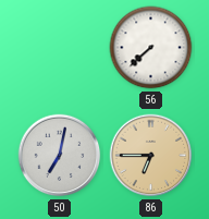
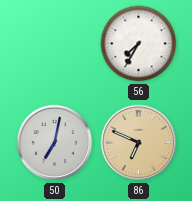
56: 7:38 -> 7:35
86: 6:45 -> 6:49
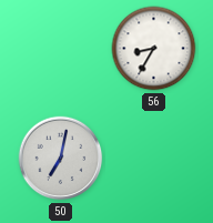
56: 7:35 -> 8:35
86: 6:49 -> none
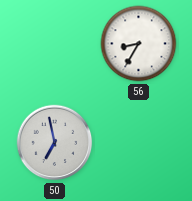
50: 7:02 -> 6:58
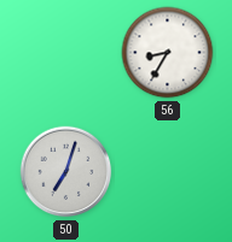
50: 6:58 -> 7:03
